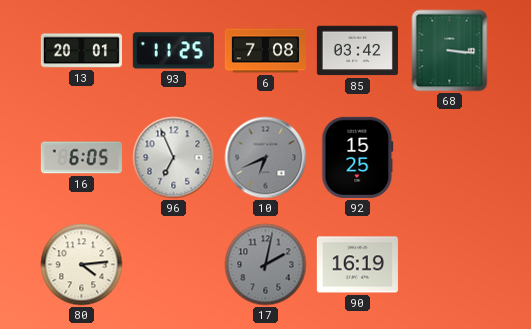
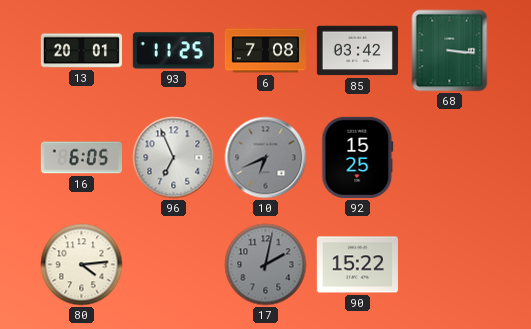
90: 16:19 -> 15:22
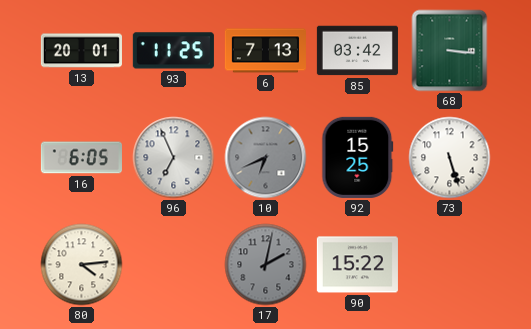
6: 7:08 -> 7:13
73: none -> 5:27
